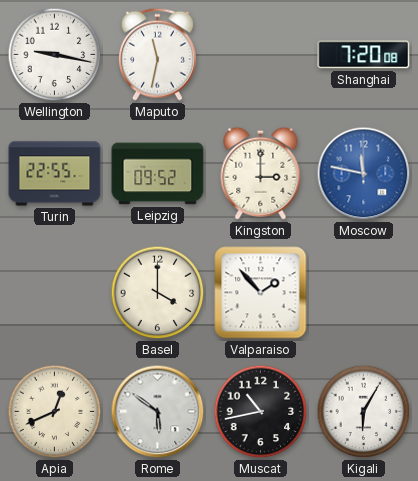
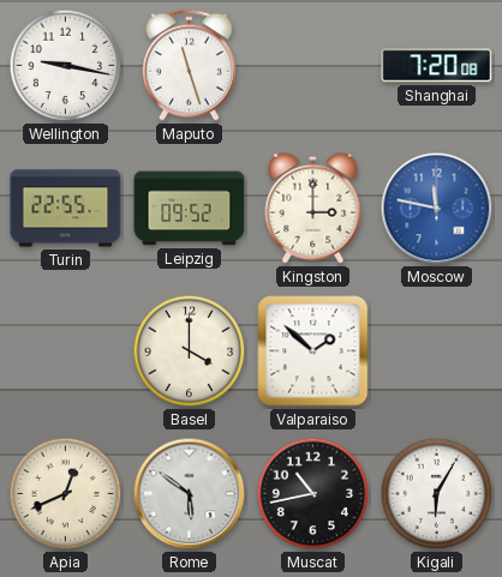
Maputo: 11:32 -> 11:27
Valparaiso: 1:53 -> 1:52
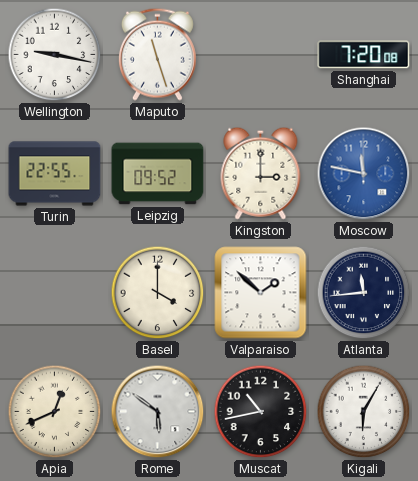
Atlanta: none -> 11:44
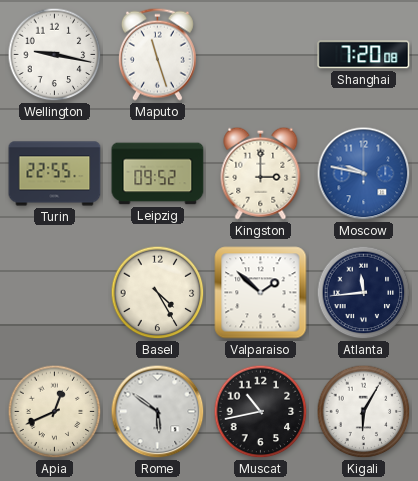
Moscow: 11:47 -> 9:47
Basel: 4:00 -> 4:25
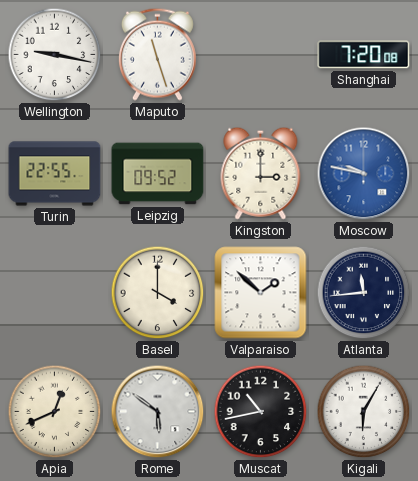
Basel: 4:25 -> 4:00
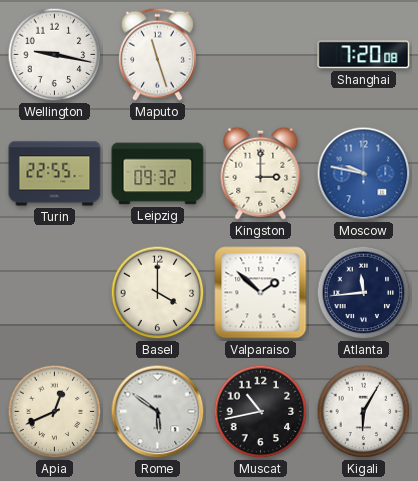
Leipzig: 09:52 -> 09:32
